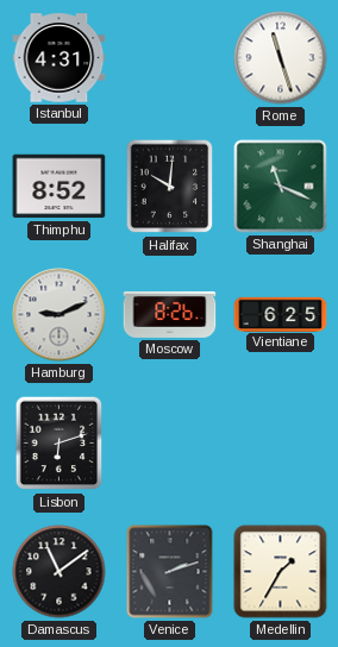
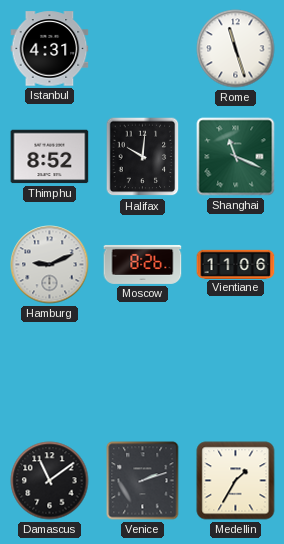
Vientiane: 6:25 -> 11:06
Lisbon: 6:12 -> none
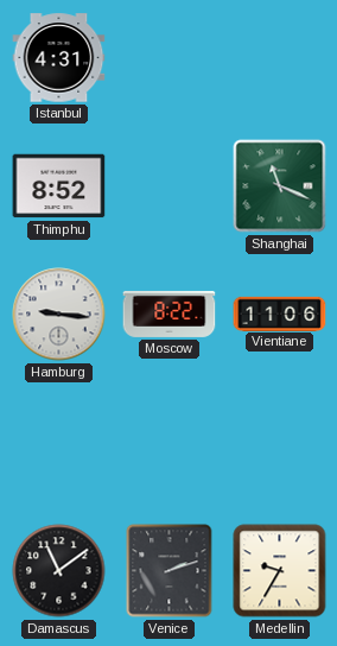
Rome: 11:27 -> none
Halifax: 10:01 -> none
Hamburg: 9:11 -> 9:16
Moscow: 8:26 -> 8:22
Medellin: 1:35 -> 9:35
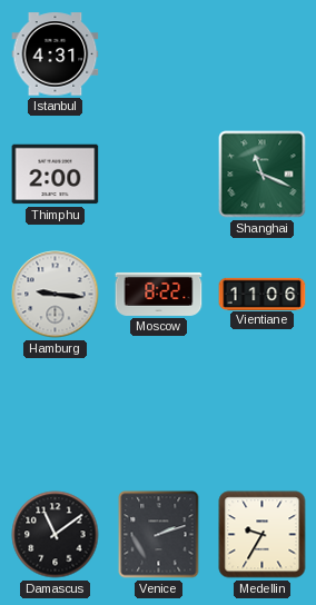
Thimphu: 8:52 -> 2:00
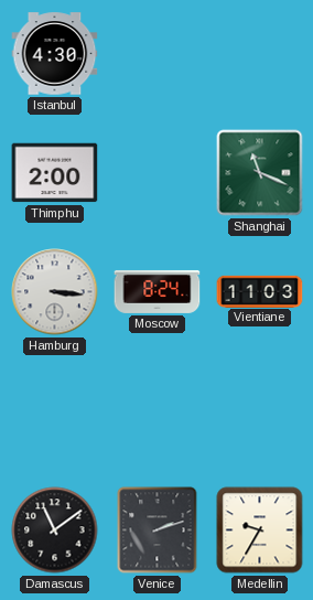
Istanbul: 4:31 -> 4:30
Hamburg: 9:16 -> 3:16
Moscow: 8:22 -> 8:24
Vientiane: 11:06 -> 11:03
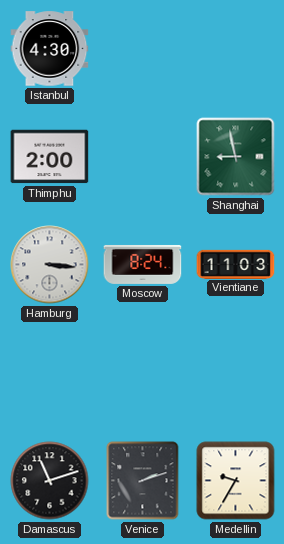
Shanghai: 11:19 -> 8:58
Damascus: 11:09 -> 11:12
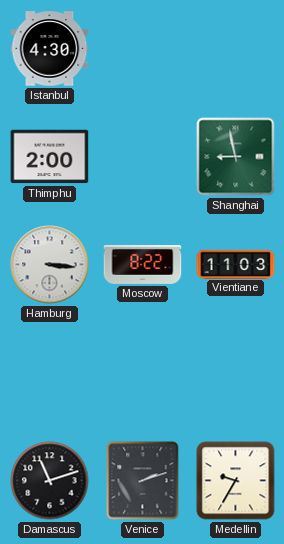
Moscow: 8:24 -> 8:22
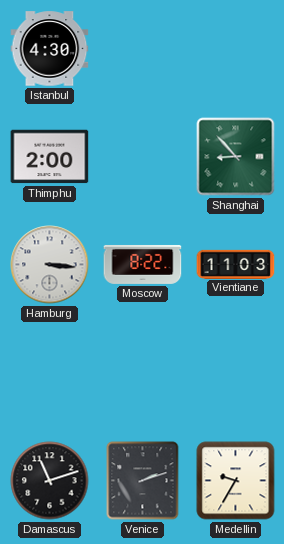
Shanghai: 8:58 -> 8:53
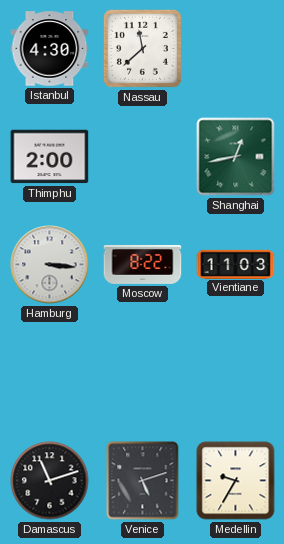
Nassau: none -> 11:38
Shanghai: 8:53 -> 12:43
Venice: 2:12 -> 5:12
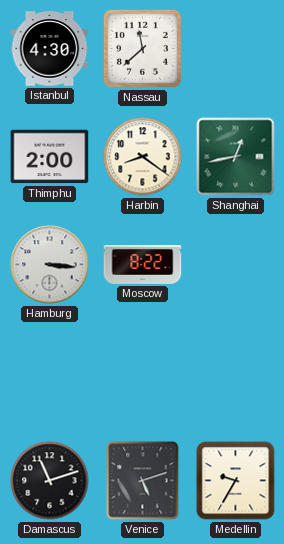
Harbin: none -> 8:21
Vientiane: 11:03 -> none
